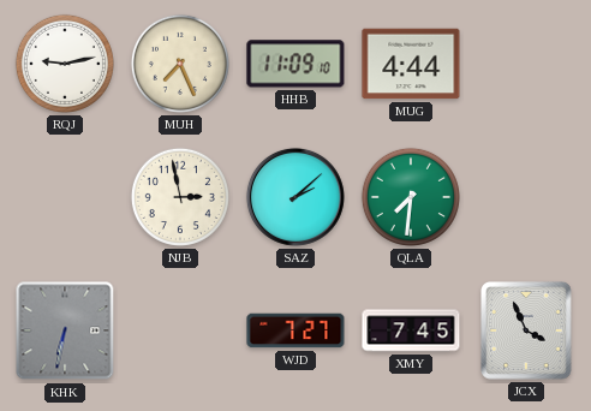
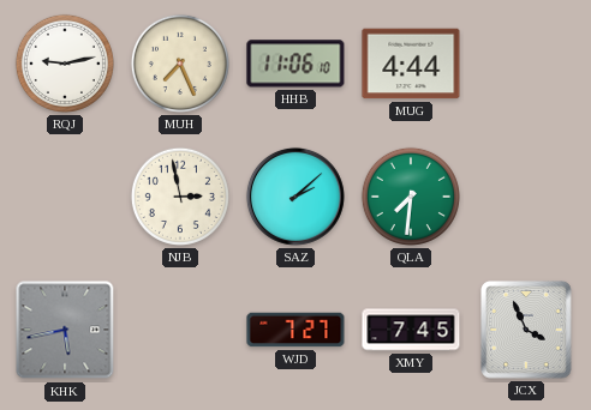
HHB: 11:09 -> 11:06
KHK: 6:32 -> 5:43
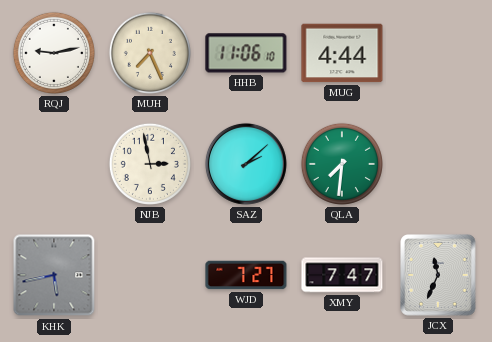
XMY: 7:45 -> 7:47
JCX: 3:56 -> 11:34
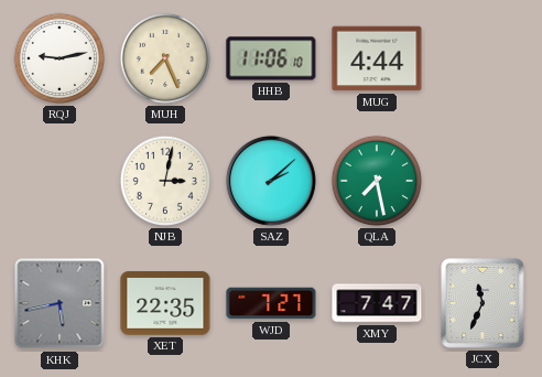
NJB: 2:58 -> 3:02
QLA: 7:31 -> 7:28
XET: none -> 22:35
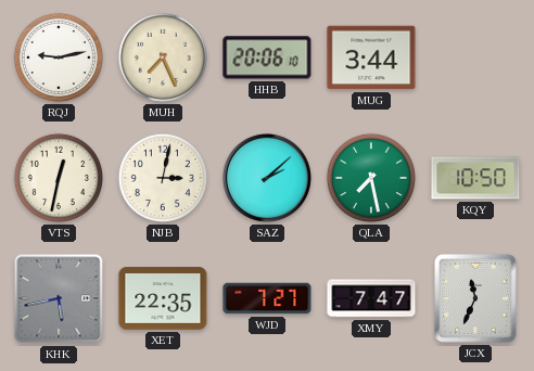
HHB: 11:06 -> 20:06
MUG: 4:44 -> 3:44
VTS: none -> 12:32
KQY: none -> 10:50
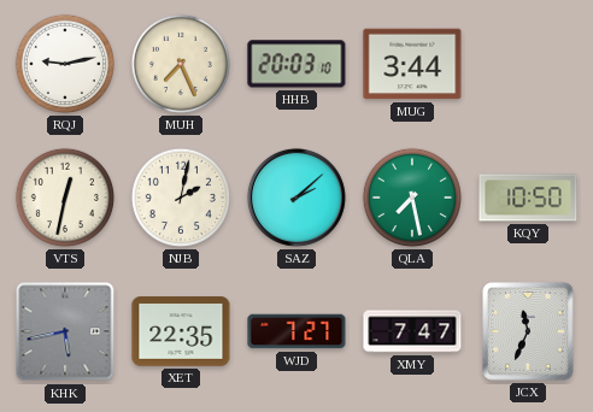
HHB: 20:06 -> 20:03
NJB: 3:02 -> 2:02
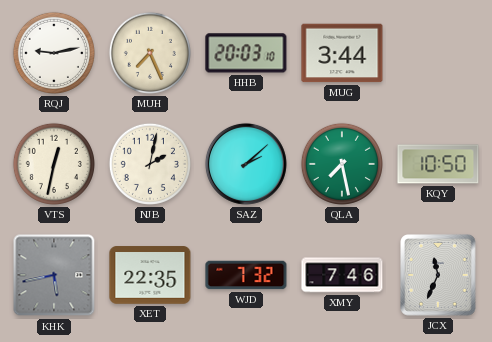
WJD: 7:27 -> 7:32
XMY: 7:47 -> 7:46
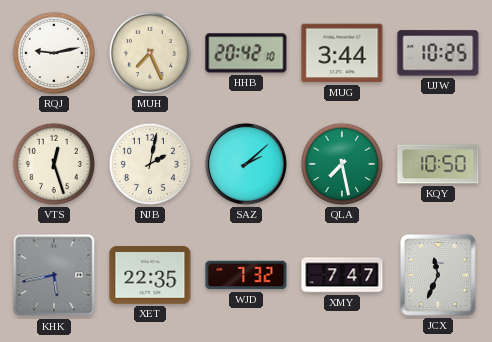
HHB: 20:03 -> 20:42
UJW: none -> 10:25
VTS: 12:32 -> 12:27
XMY: 7:46 -> 7:47
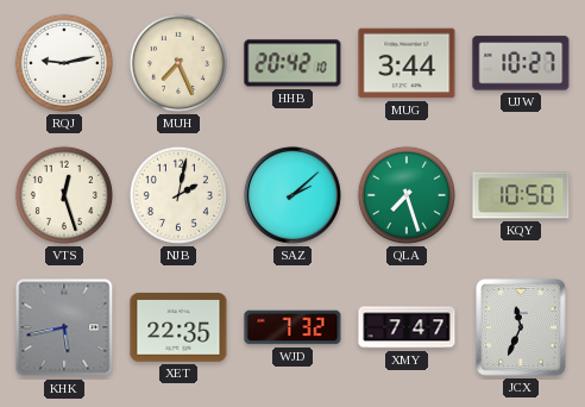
UJW: 10:25 -> 10:27
QLA: 7:28 -> 7:27
